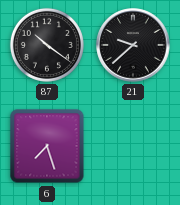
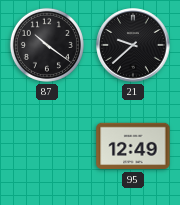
6: 7:27 -> none
95: none -> 12:49
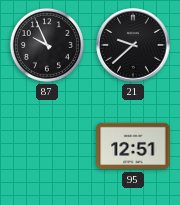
87: 10:21 -> 9:56
95: 12:49 -> 12:51
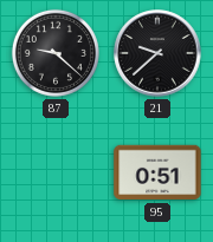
87: 9:56 -> 9:22
95: 12:51 -> 0:51
